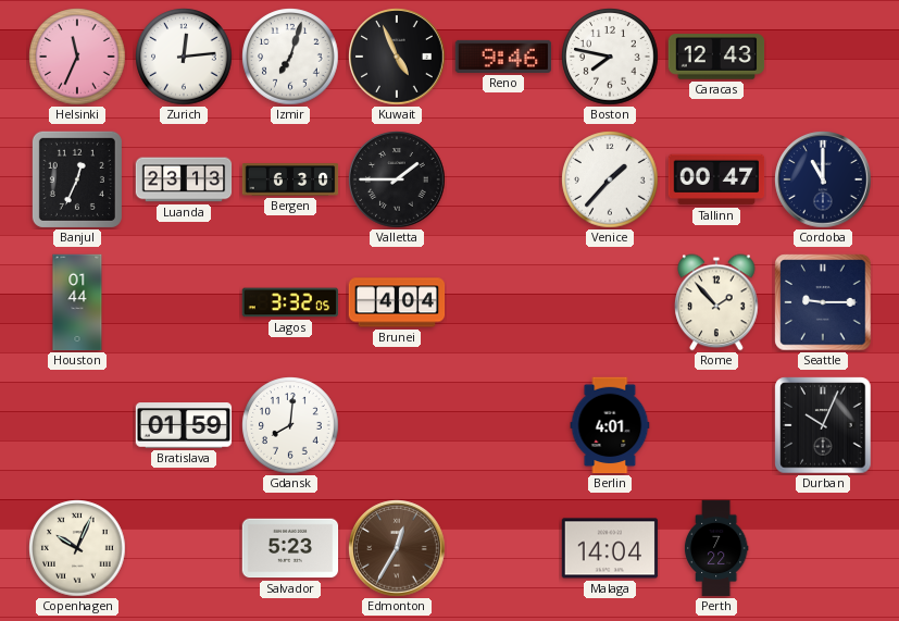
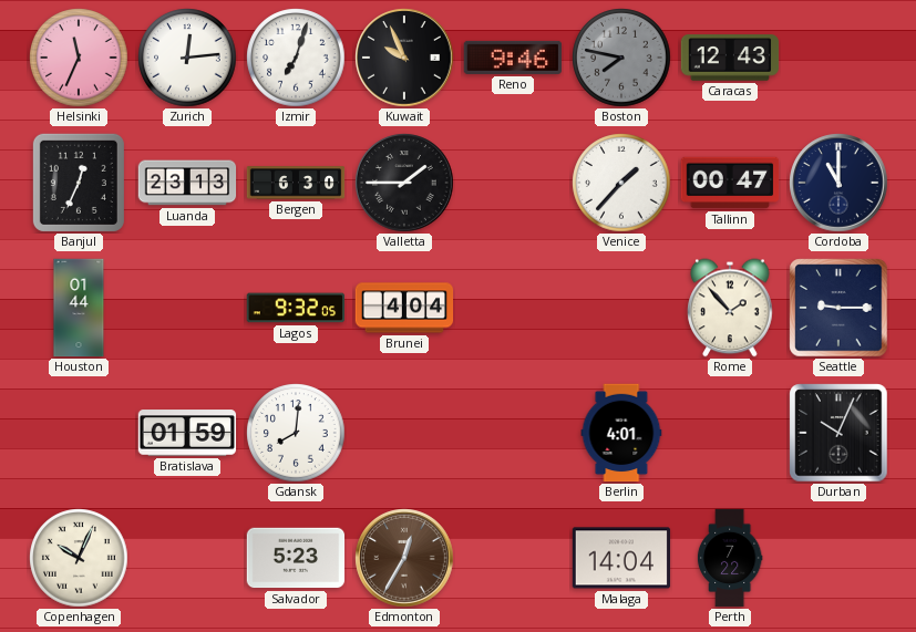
Kuwait: 4:56 -> 9:56
Boston dial: white -> grey
Lagos: 3:32 -> 9:32
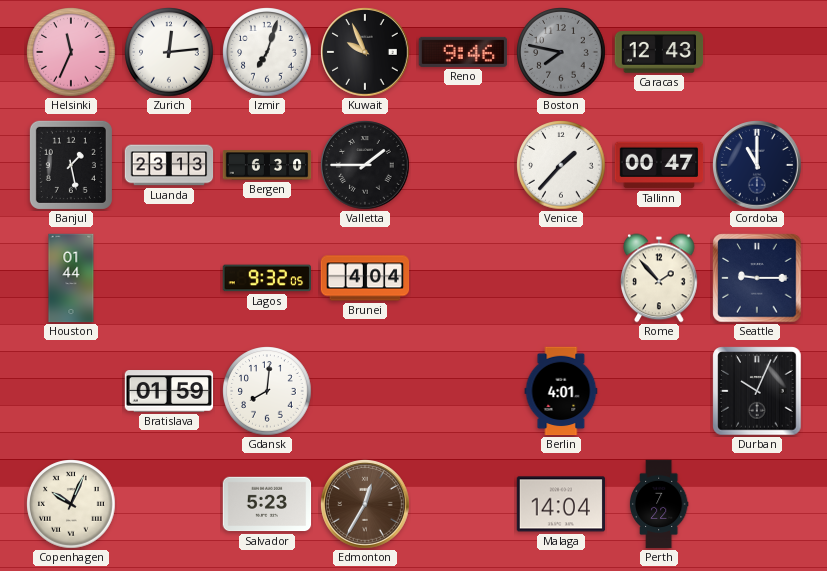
Banjul: 12:34 -> 1:28
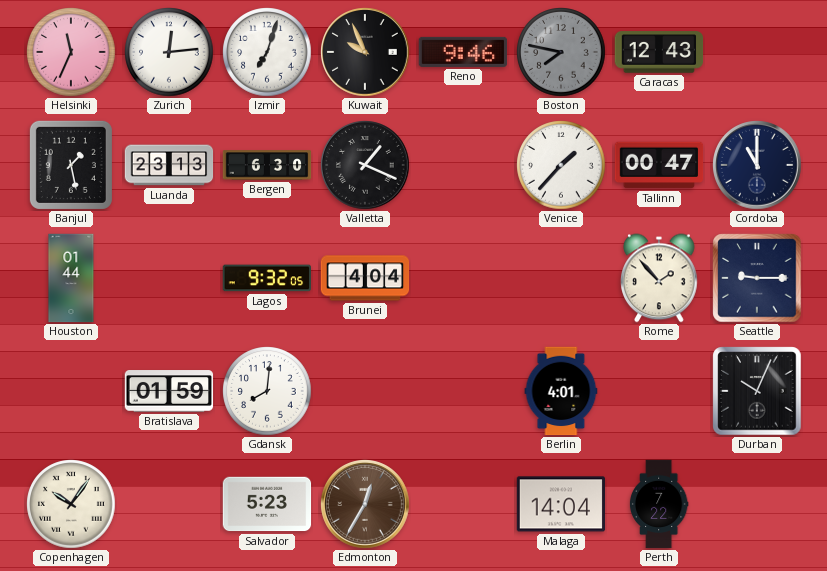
Valletta: 1:45 -> 1:19
Copenhagen: 10:04 -> 10:06
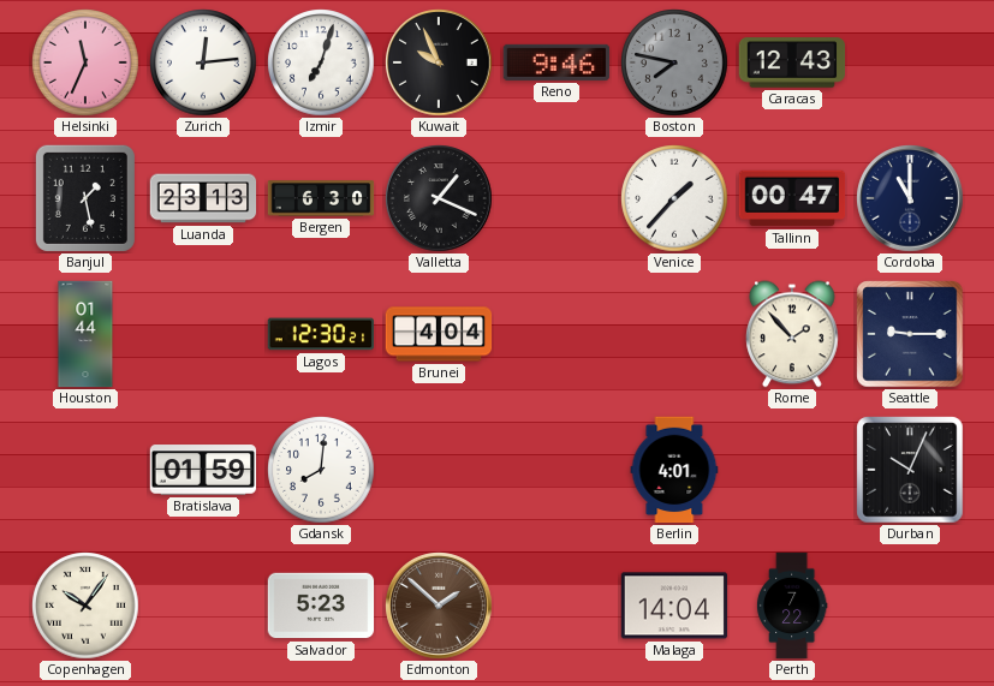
Lagos: 9:32 -> 12:30
Edmonton: 12:35 -> 1:52
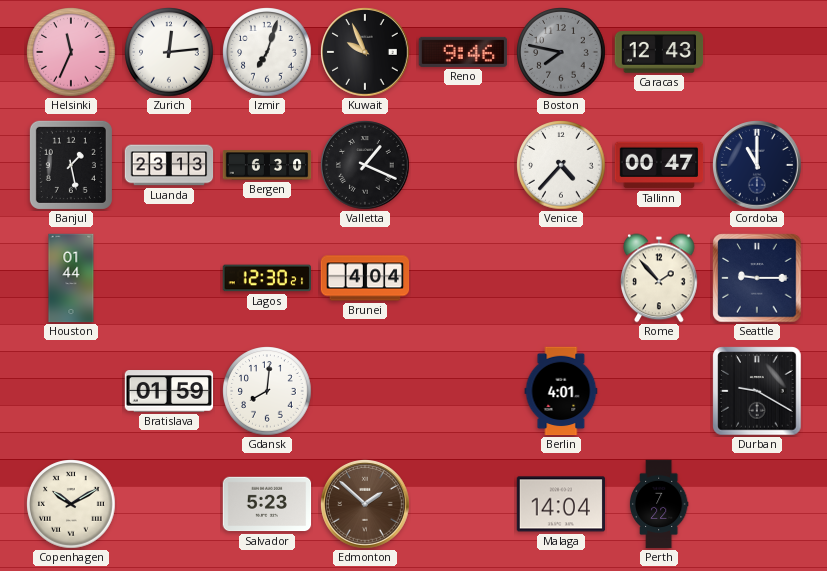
Venice: 1:37 -> 4:37
Durban: 10:04 -> 9:20
Copenhagen: 10:06 -> 10:10
